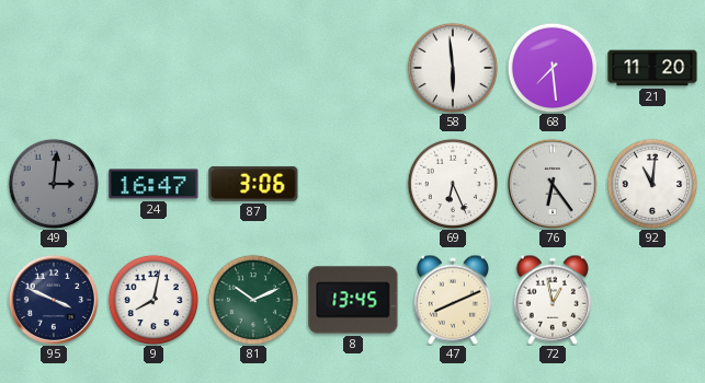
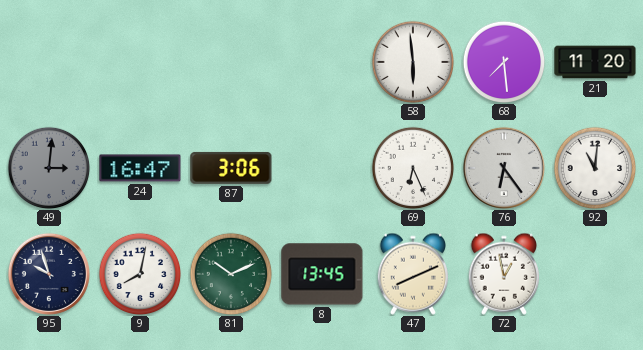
95: 3:49 -> 9:57
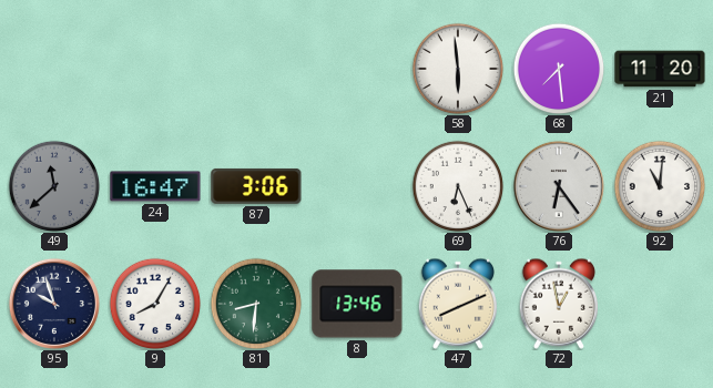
49: 3:01 -> 11:38
9: 8:02 -> 8:05
81: 10:11 -> 8:31
8: 13:45 -> 13:46
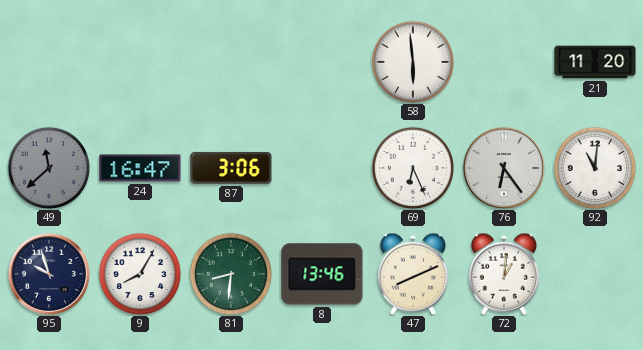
68: 7:29 -> none
72: 12:58 -> 1:01
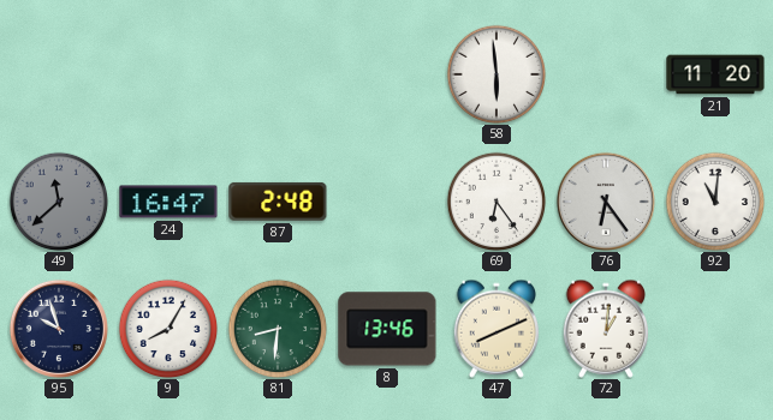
87: 3:06 -> 2:48
69: 6:26 -> 6:24
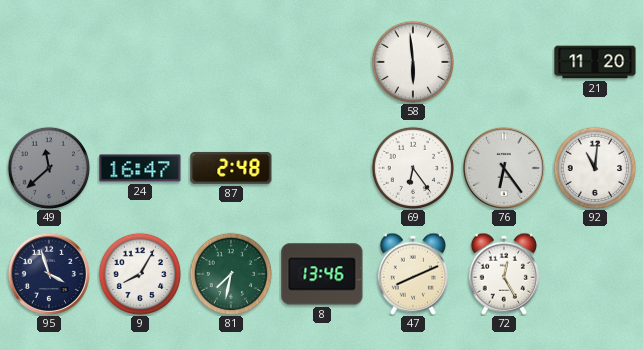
95: 9:57 -> 3:57
81: 8:31 -> 7:32
72: 1:01 -> 12:25
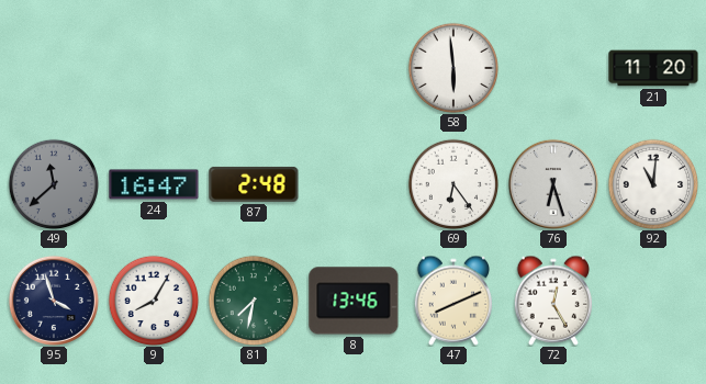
76: 6:24 -> 6:27
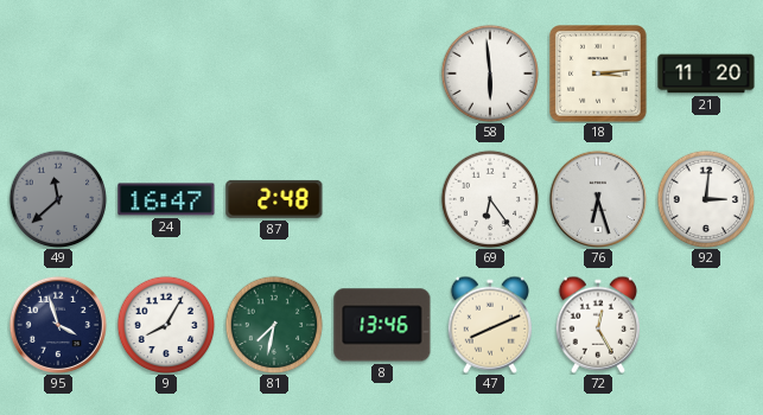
18: none -> 3:14
92: 11:01 -> 3:01
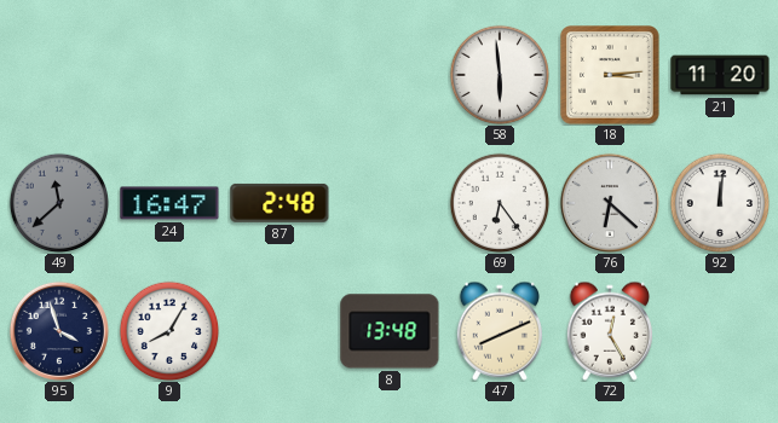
76: 6:27 -> 6:22
92: 3:01 -> 12:01
81: 7:32 -> none
8: 13:46 -> 13:48
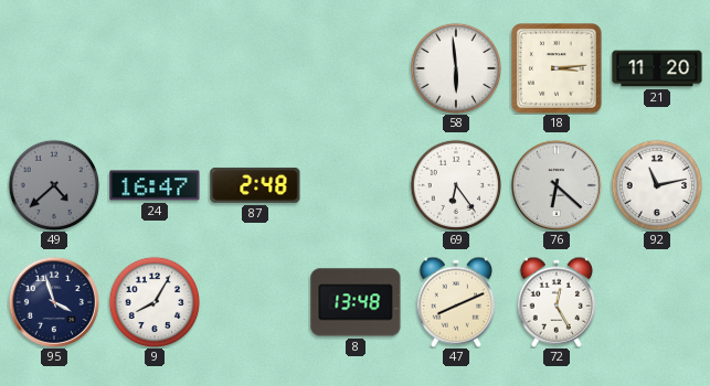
49: 11:38 -> 4:38
92: 12:01 -> 11:13
